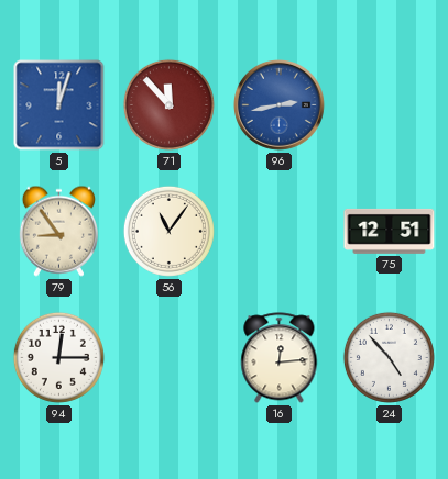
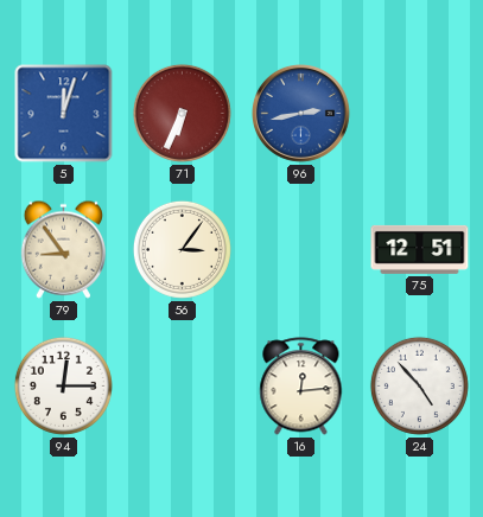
71: 11:53 -> 6:34
56: 11:06 -> 3:06
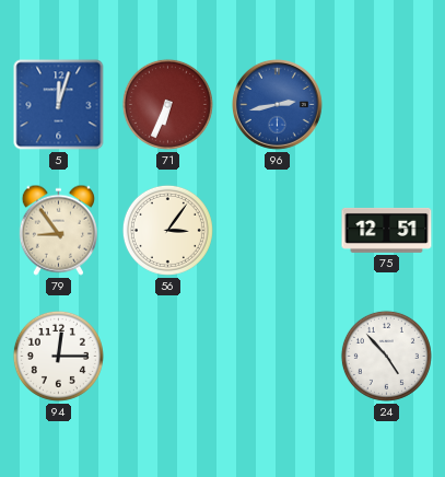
16: 12:14 -> none
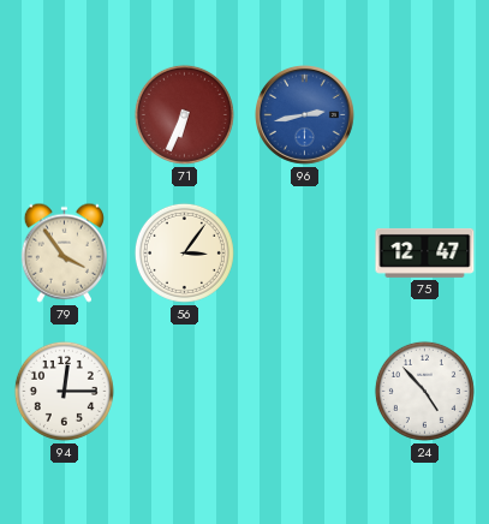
5: 12:03 -> none
79: 8:54 -> 3:54
75: 12:51 -> 12:47
